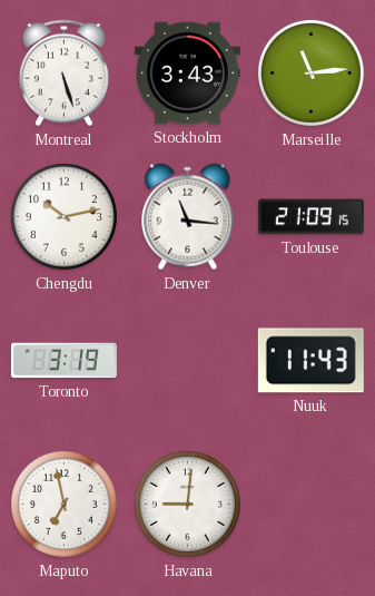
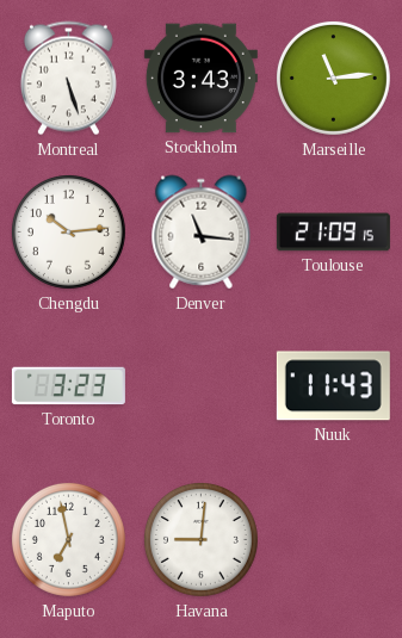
Chengdu: 10:13 -> 10:14
Toronto: 3:19 -> 3:23
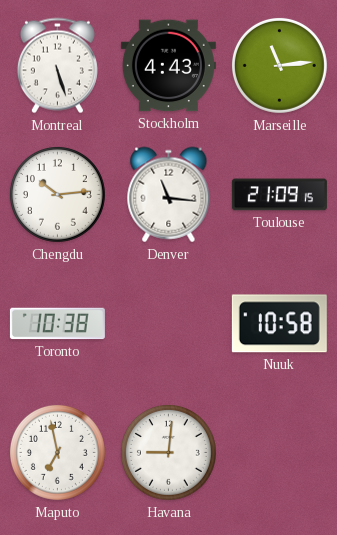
Stockholm: 3:43 -> 4:43
Toronto: 3:23 -> 10:38
Nuuk: 11:43 -> 10:58
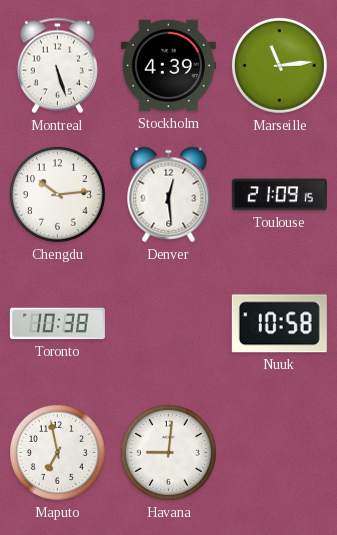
Stockholm: 4:43 -> 4:39
Denver: 11:16 -> 12:29
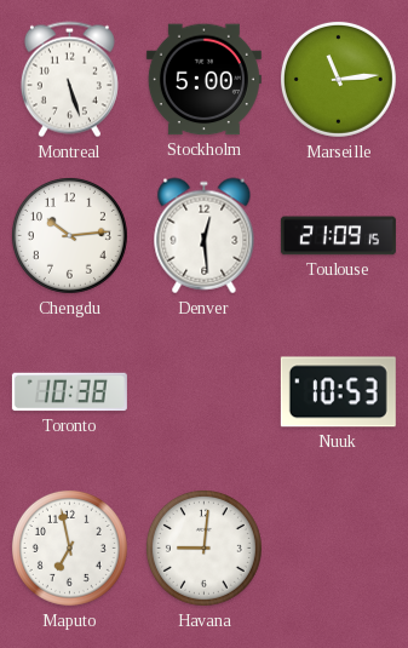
Stockholm: 4:39 -> 5:00
Nuuk: 10:58 -> 10:53
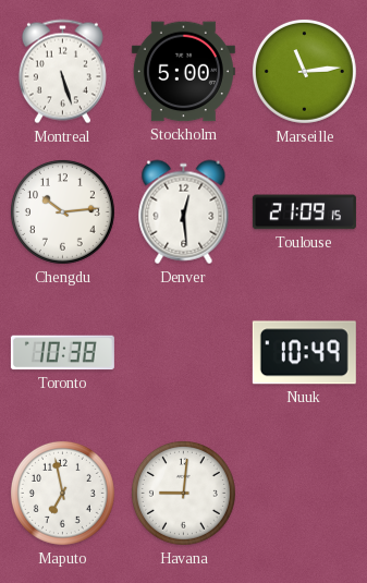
Nuuk: 10:53 -> 10:49
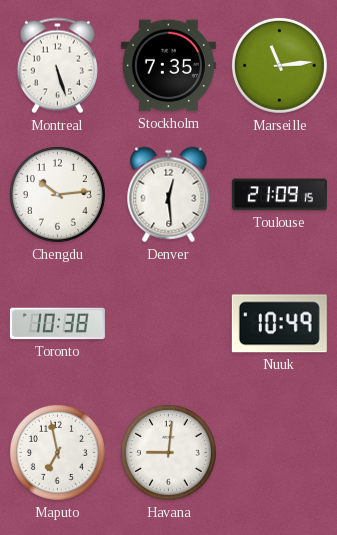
Stockholm: 5:00 -> 7:35
